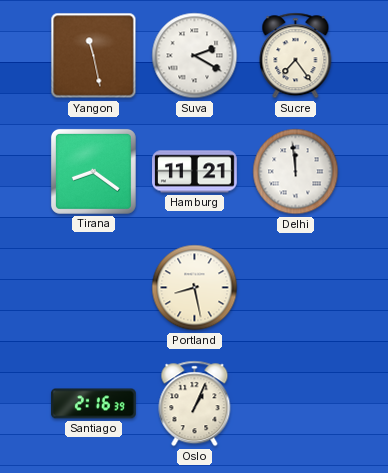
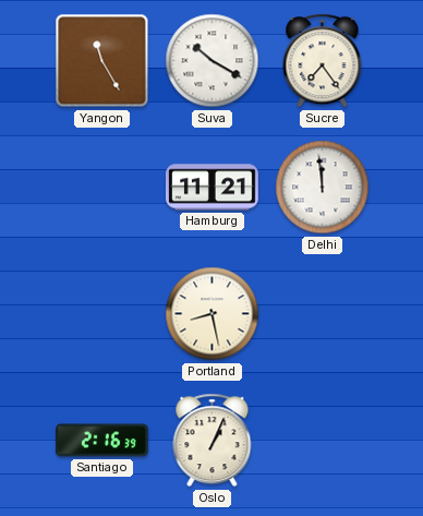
Yangon: 11:28 -> 11:25
Suva: 2:20 -> 10:20
Tirana: 8:21 -> none
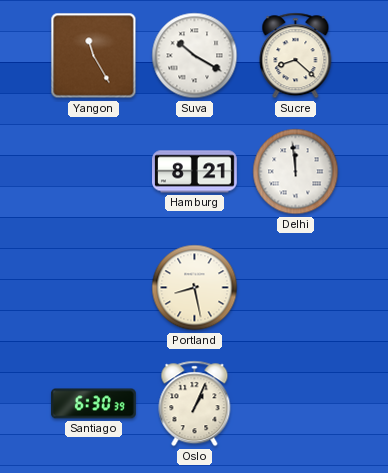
Sucre: 7:24 -> 8:22
Hamburg: 11:21 -> 8:21
Santiago: 2:16 -> 6:30
